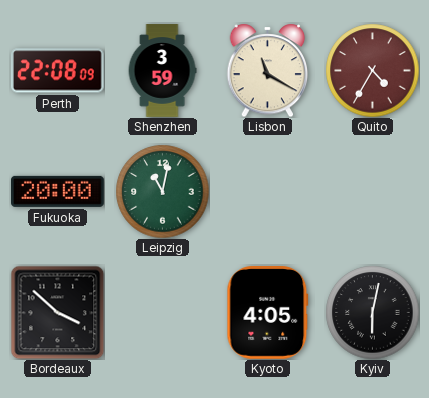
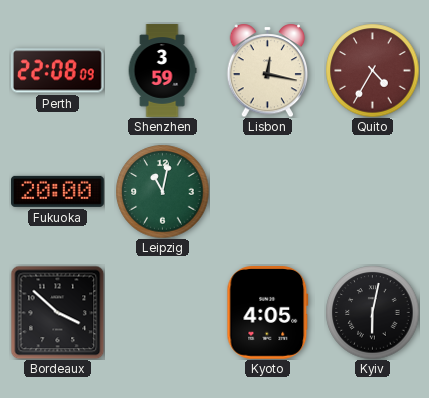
Lisbon: 11:20 -> 12:17
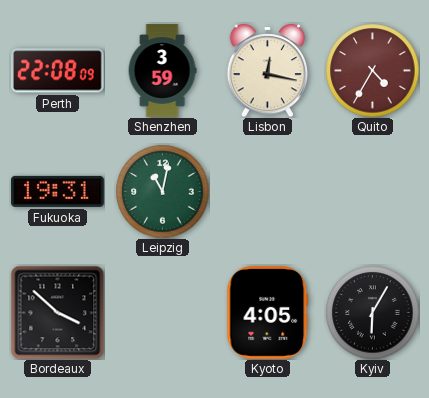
Fukuoka: 20:00 -> 19:31
Kyiv: 6:02 -> 6:05
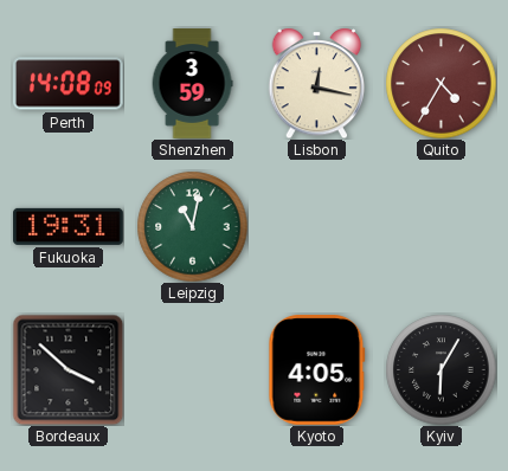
Perth: 22:08 -> 14:08
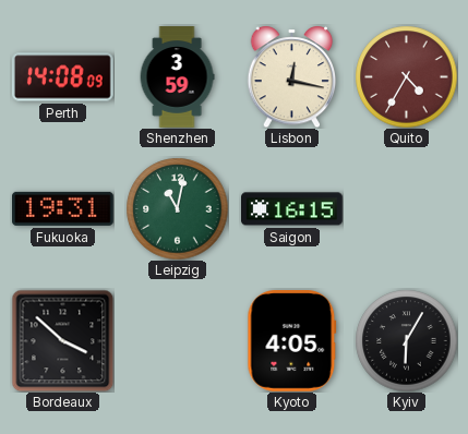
Saigon: none -> 16:15
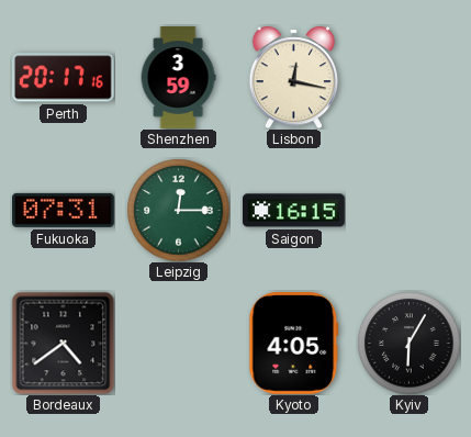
Perth: 14:08 -> 20:17
Quito: 4:35 -> none
Fukuoka: 19:31 -> 07:31
Leipzig: 11:02 -> 12:15
Bordeaux: 3:52 -> 4:39
